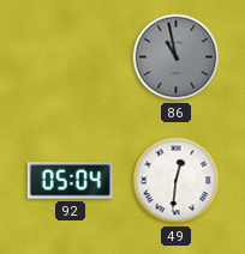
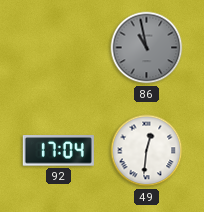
92: 05:04 -> 17:04
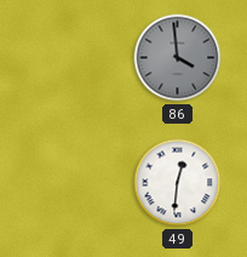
86: 10:58 -> 3:59
92: 17:04 -> none
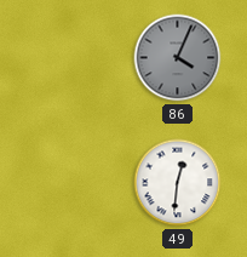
86: 3:59 -> 4:04
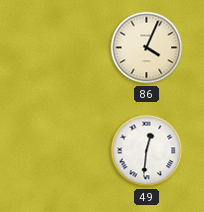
86 dial: grey -> cream
